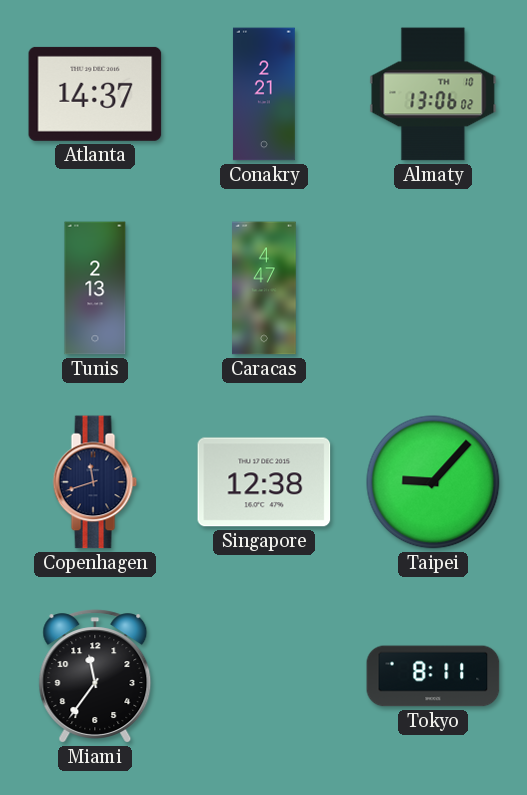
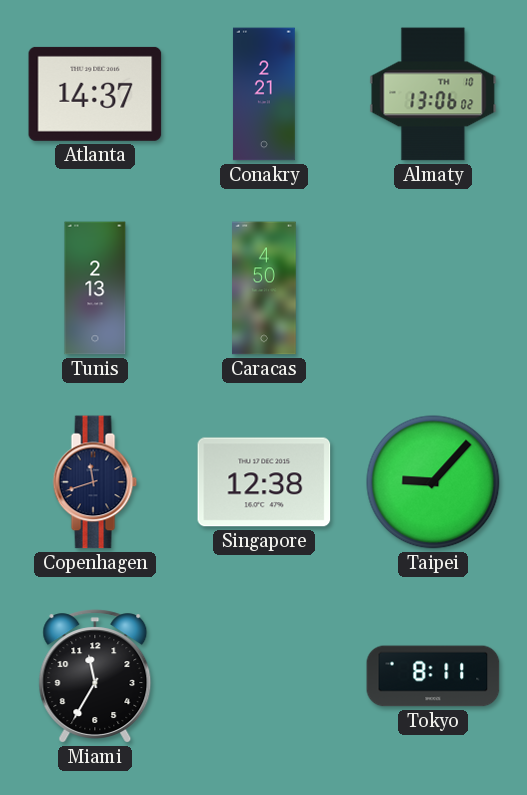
Caracas: 4:47 -> 4:50
Miami: 11:36 -> 11:35
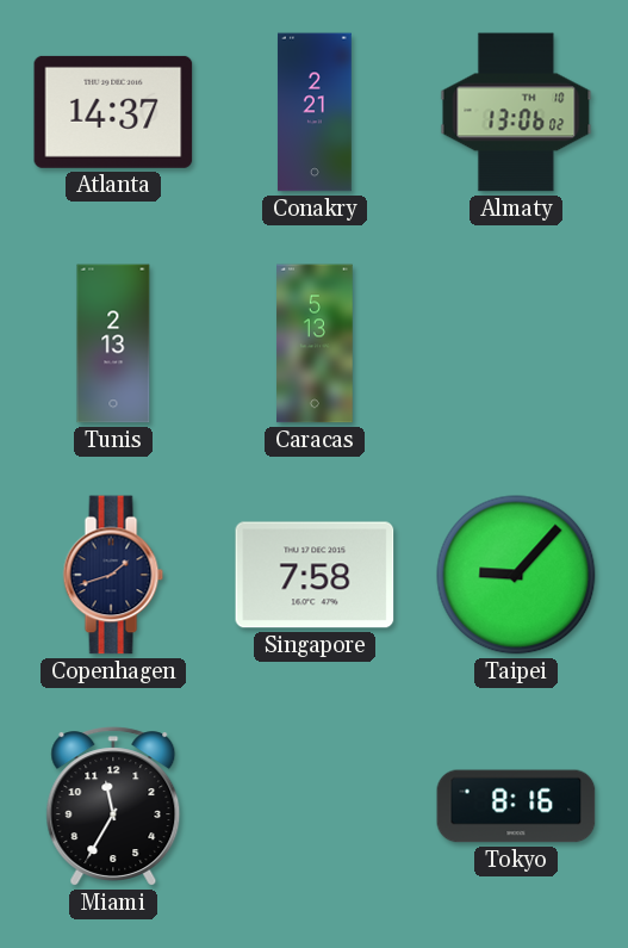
Caracas: 4:50 -> 5:13
Copenhagen: 11:42 -> 1:42
Singapore: 12:38 -> 7:58
Tokyo: 8:11 -> 8:16
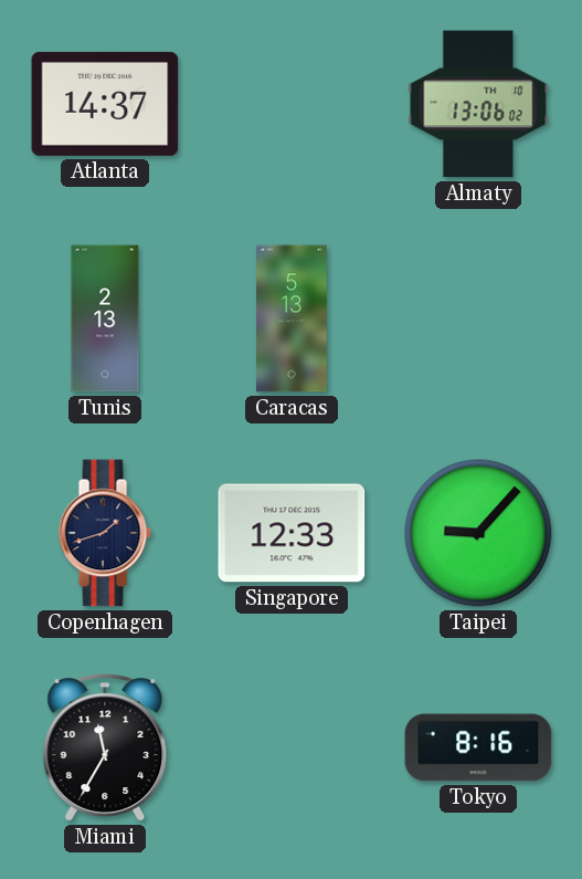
Conakry: 2:21 -> none
Singapore: 7:58 -> 12:33
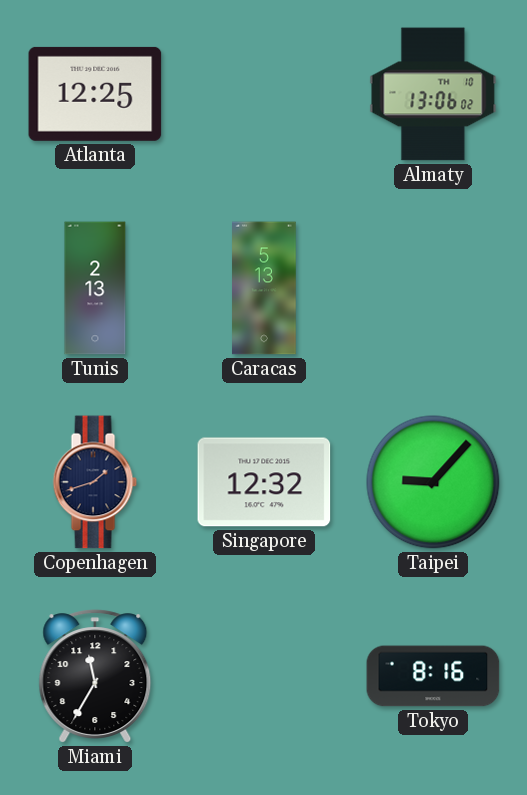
Atlanta: 14:37 -> 12:25
Singapore: 12:33 -> 12:32
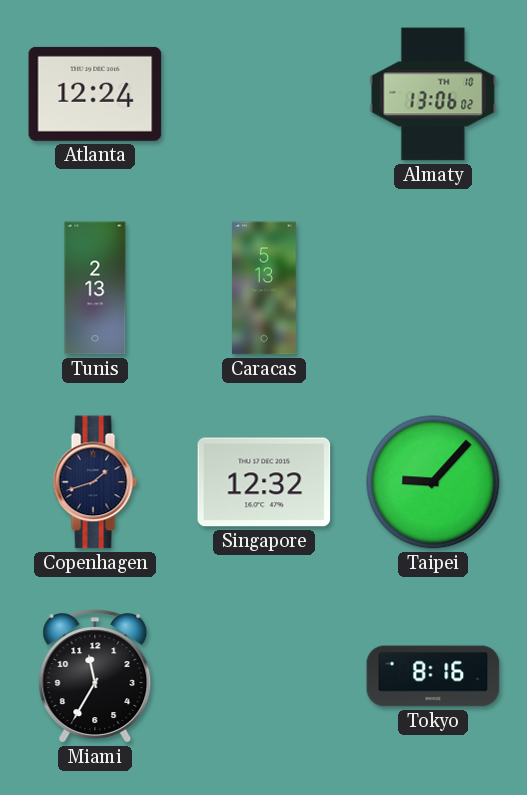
Atlanta: 12:25 -> 12:24
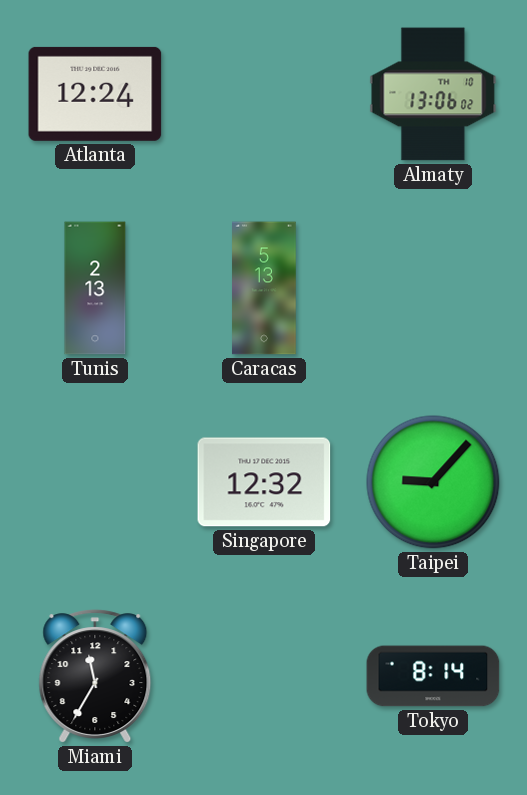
Copenhagen: 1:42 -> none
Tokyo: 8:16 -> 8:14
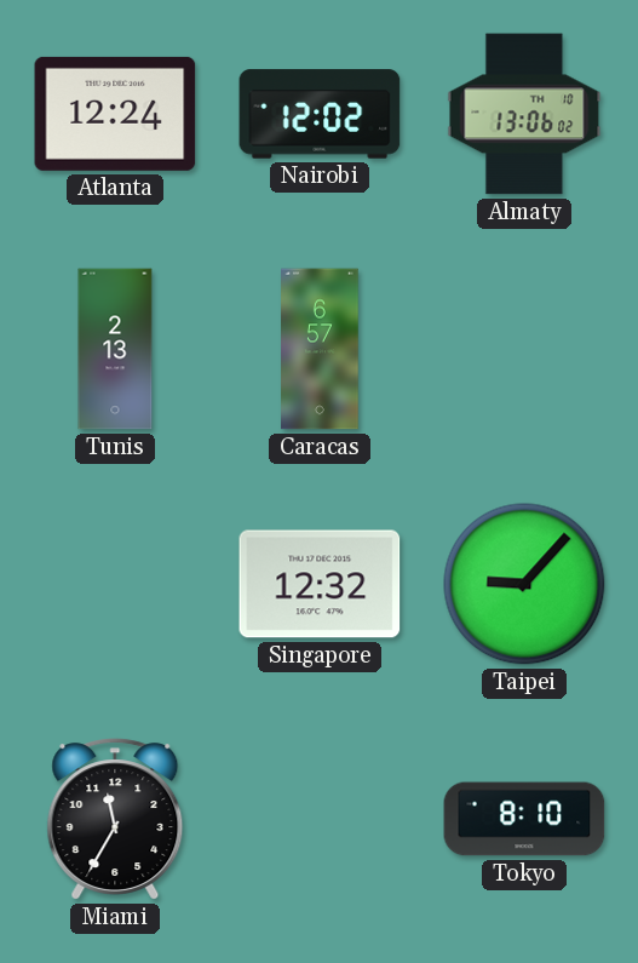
Nairobi: none -> 12:02
Caracas: 5:13 -> 6:57
Tokyo: 8:14 -> 8:10
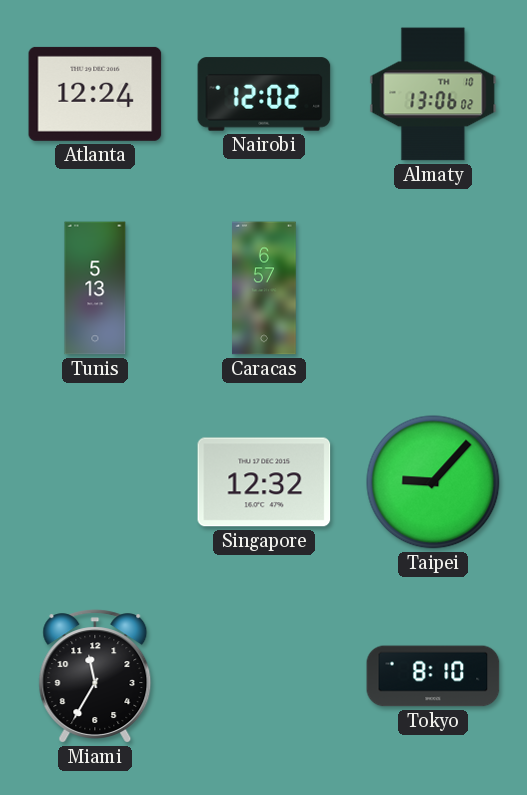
Tunis: 2:13 -> 5:13
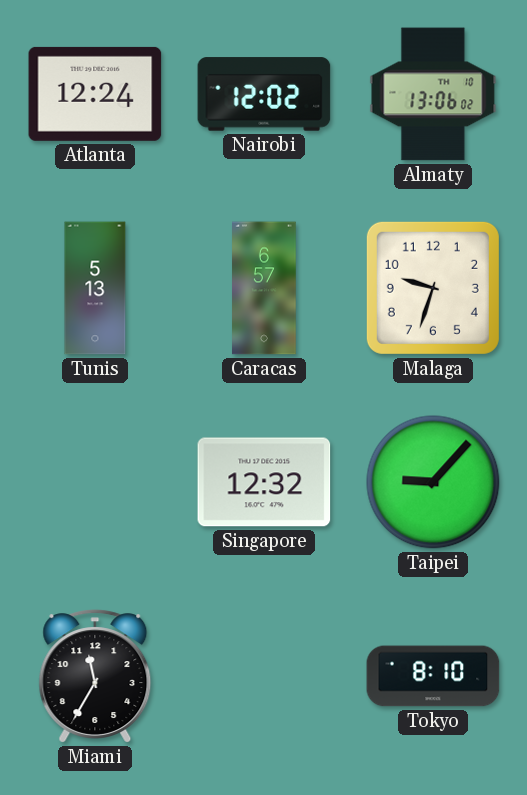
Malaga: none -> 9:33
